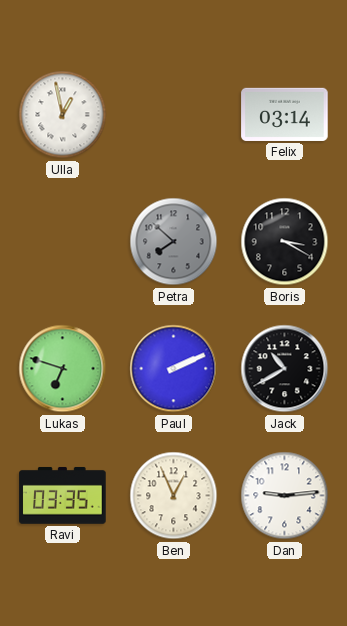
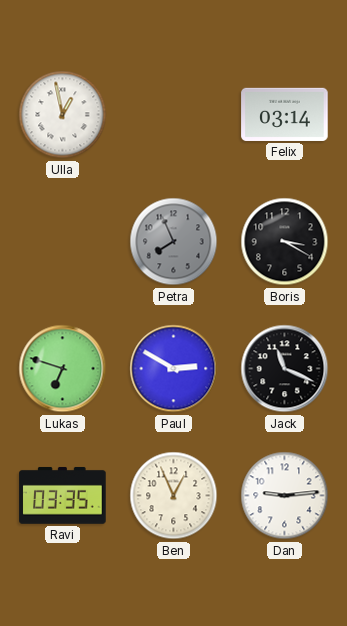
Petra: 7:52 -> 7:56
Paul: 2:11 -> 2:50
Jack: 10:40 -> 11:19
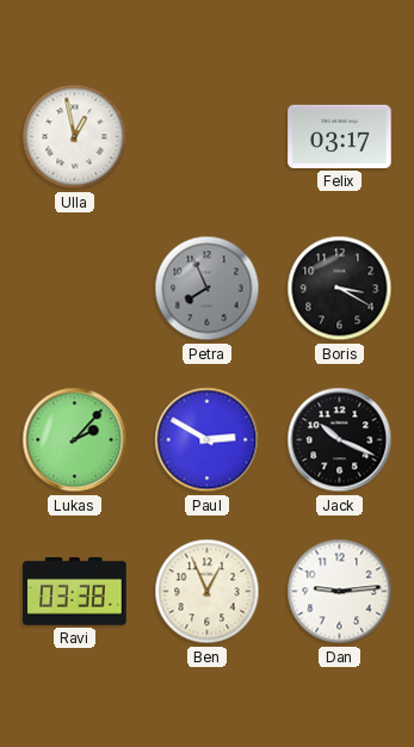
Felix: 03:14 -> 03:17
Lukas: 6:48 -> 2:07
Jack: 11:19 -> 10:19
Ravi: 03:35 -> 03:38
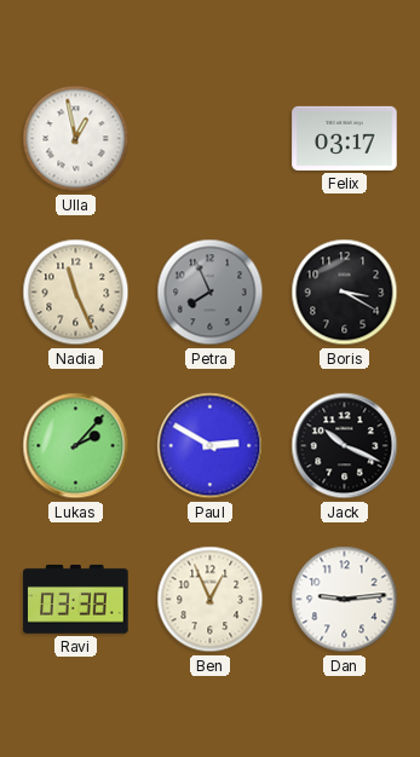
Nadia: none -> 11:26
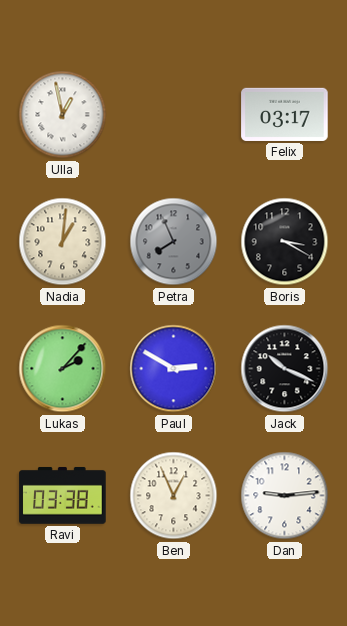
Nadia: 11:26 -> 1:01
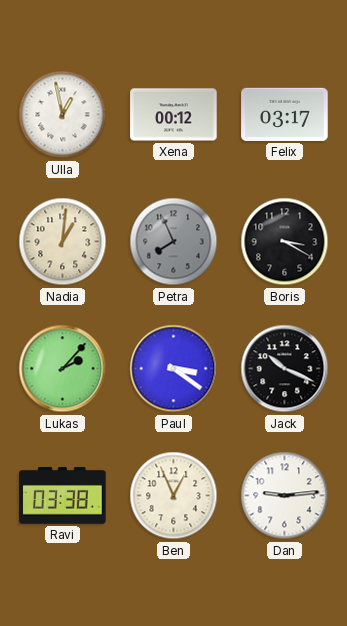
Xena: none -> 00:12
Paul: 2:50 -> 3:21
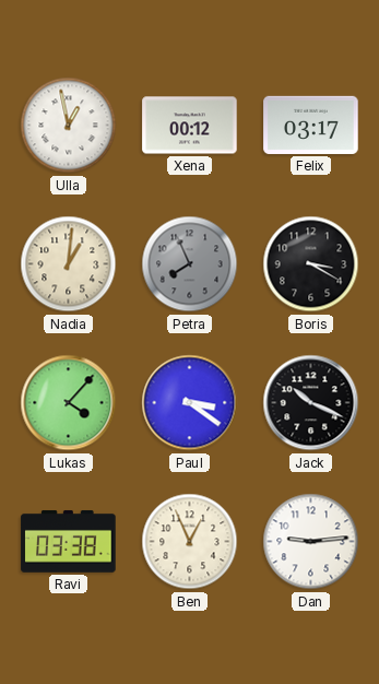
Lukas: 2:07 -> 4:07
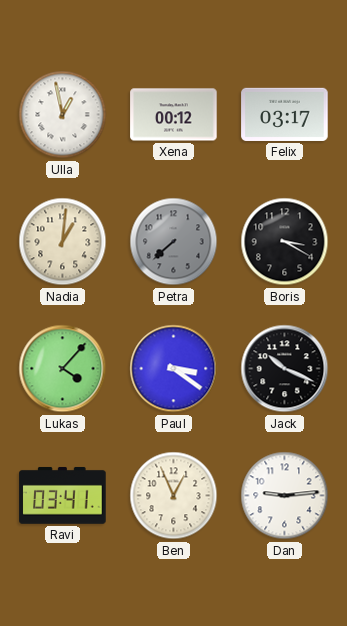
Petra: 7:56 -> 7:38
Ravi: 03:38 -> 03:41
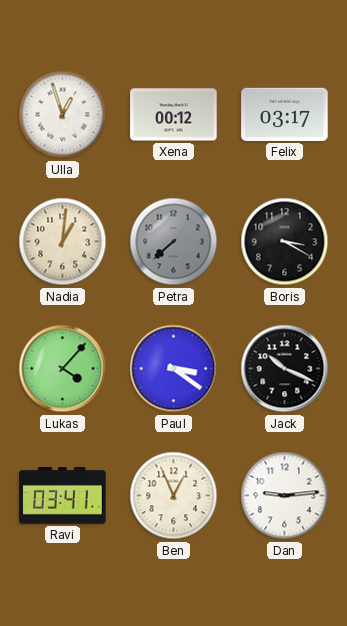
Ulla: 12:58 -> 12:57
